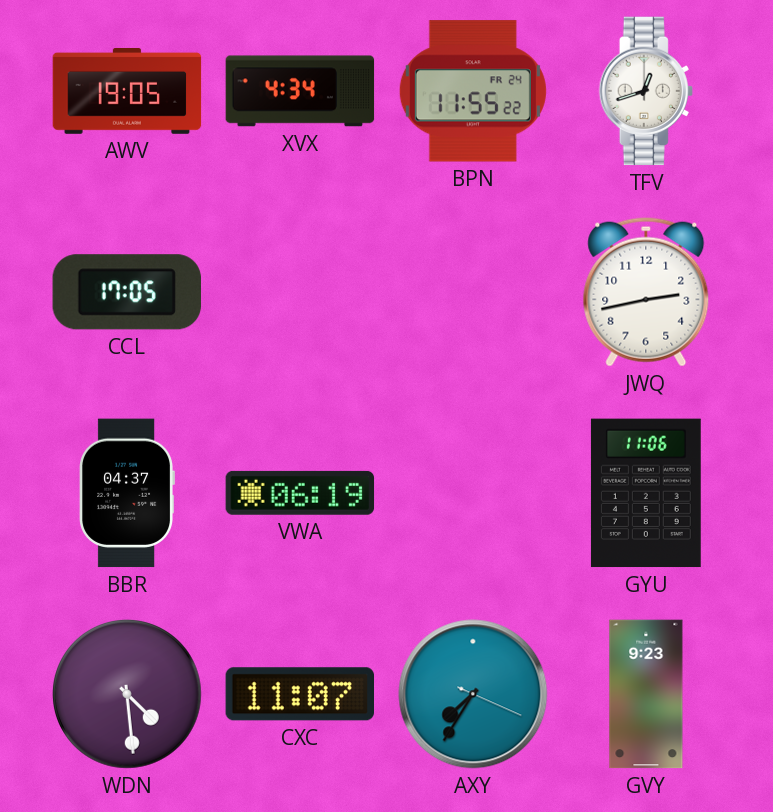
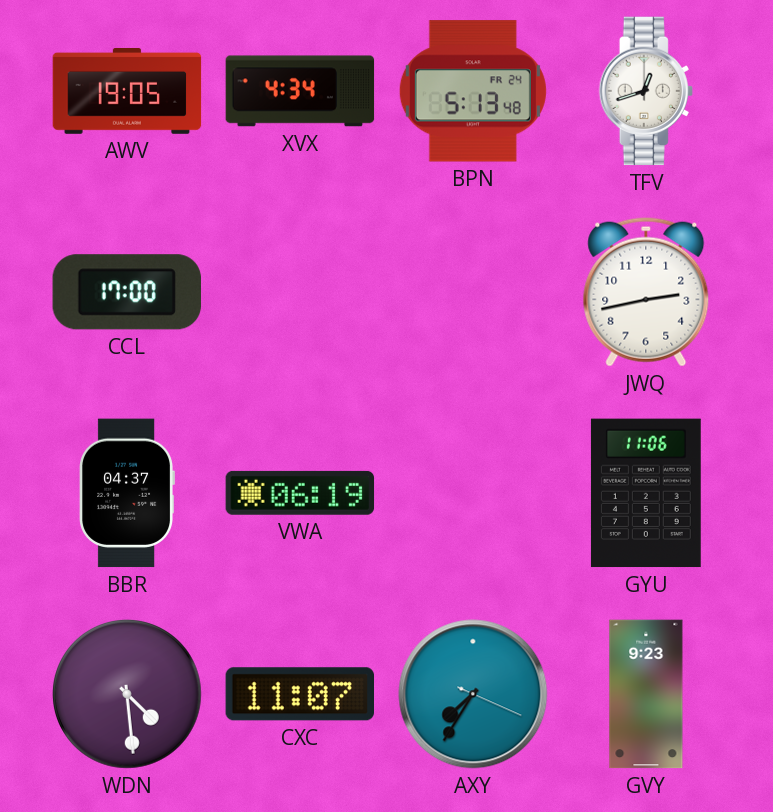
BPN: 11:55 -> 5:13
CCL: 17:05 -> 17:00
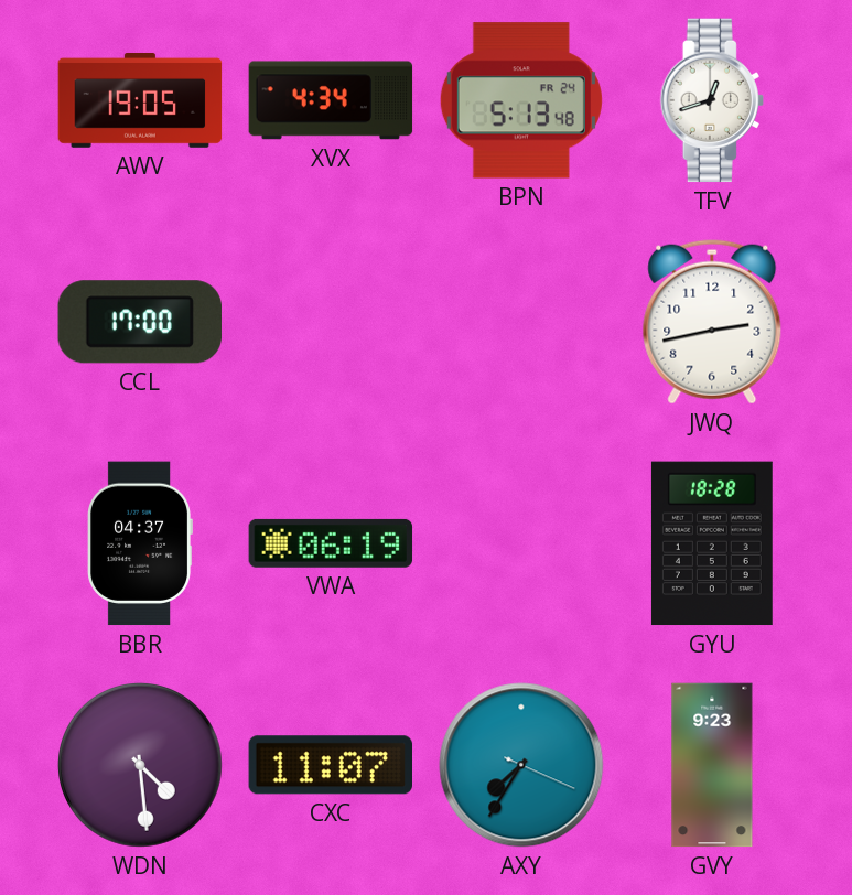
GYU: 11:06 -> 18:28
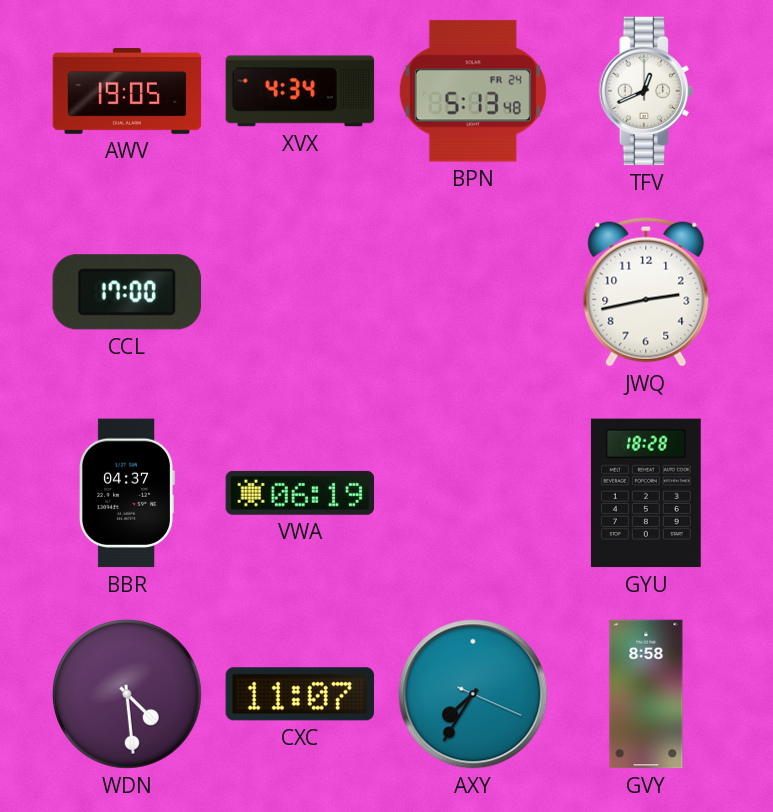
TFV: 12:42 -> 12:41
GVY: 9:23 -> 8:58
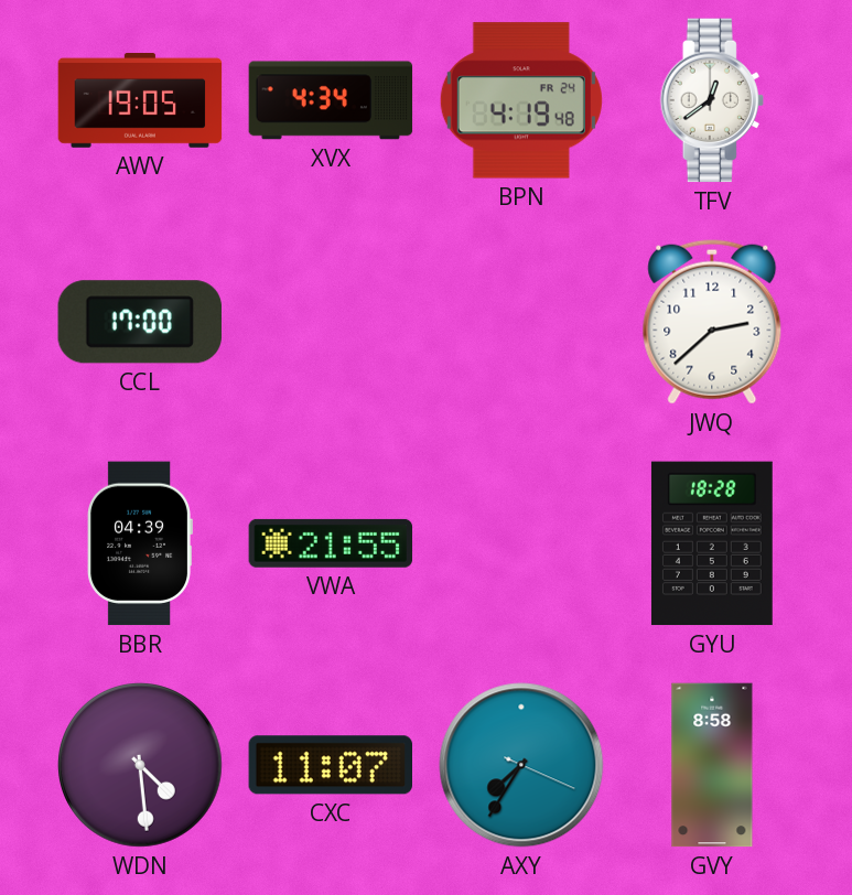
BPN: 5:13 -> 4:19
TFV: 12:41 -> 12:39
JWQ: 2:43 -> 2:38
BBR: 04:37 -> 04:39
VWA: 06:19 -> 21:55
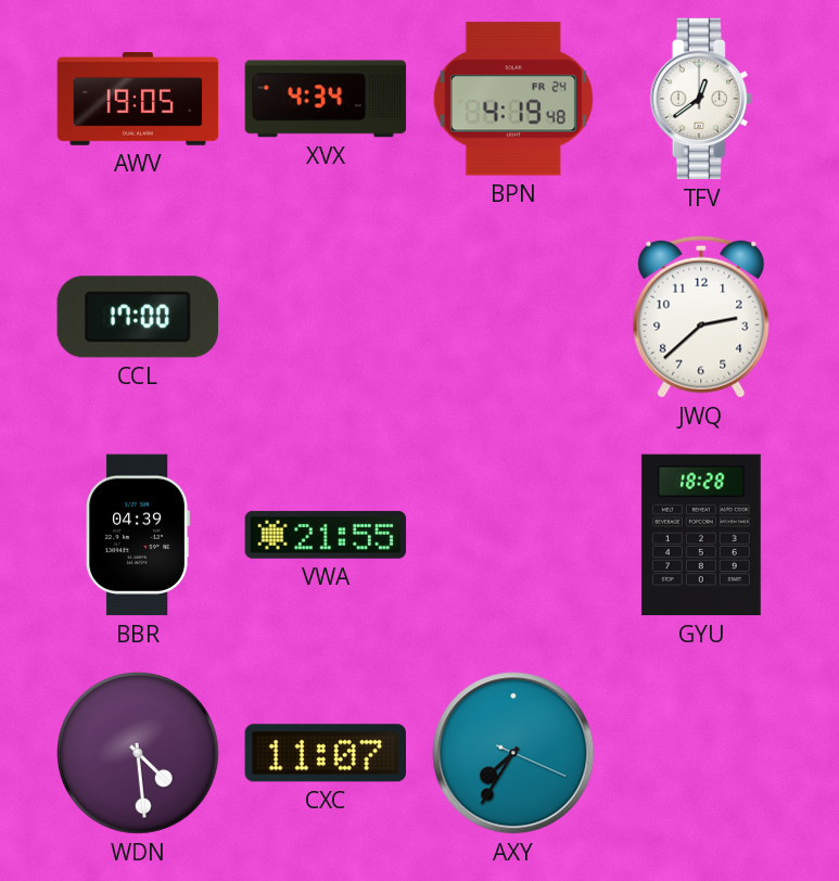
GVY: 8:58 -> none
